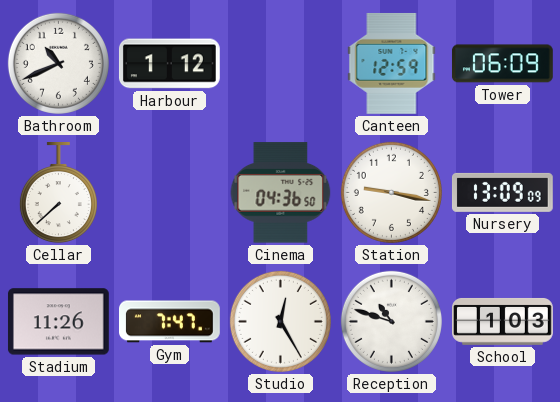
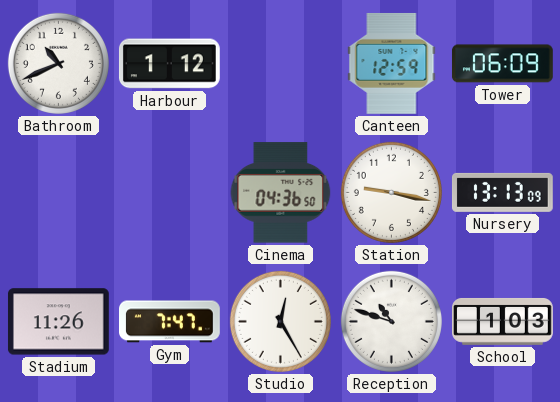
Cellar: 7:38 -> none
Nursery: 13:09 -> 13:13
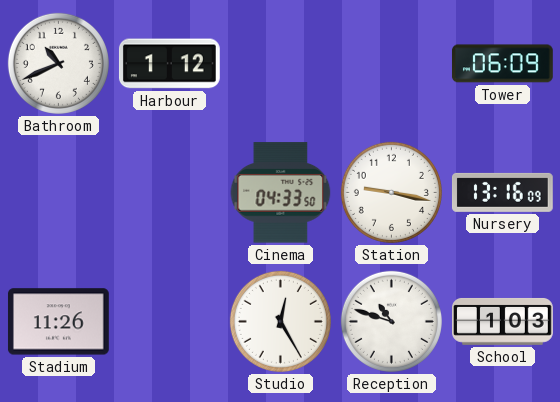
Canteen: 12:59 -> none
Cinema: 04:36 -> 04:33
Nursery: 13:13 -> 13:16
Gym: 7:47 -> none
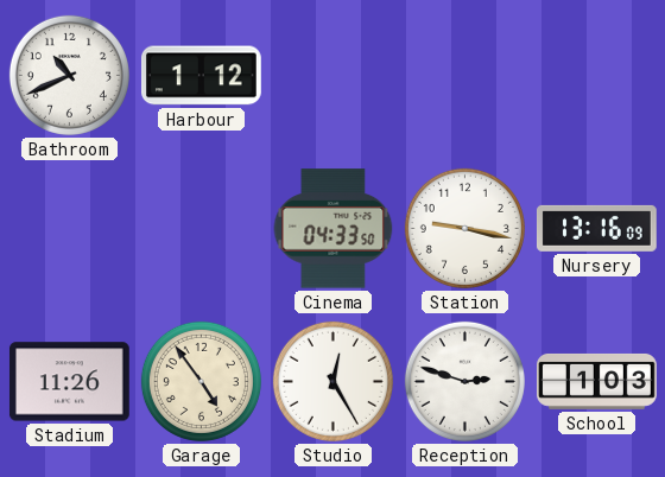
Tower: 06:09 -> none
Garage: none -> 4:54
Reception: 10:48 -> 2:48
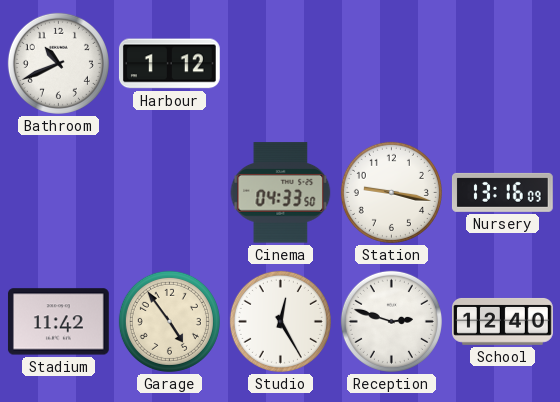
Stadium: 11:26 -> 11:42
School: 1:03 -> 12:40
